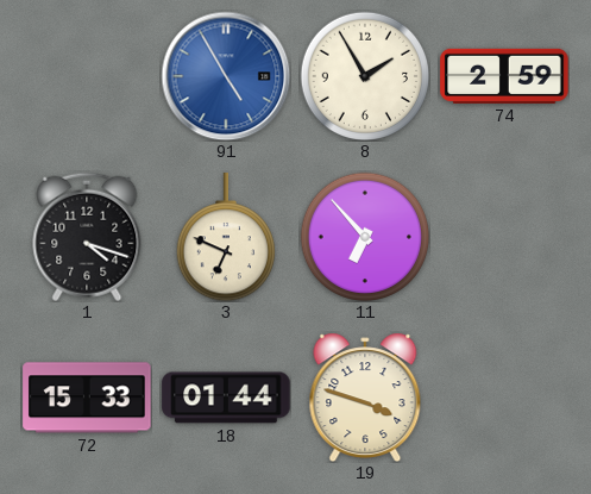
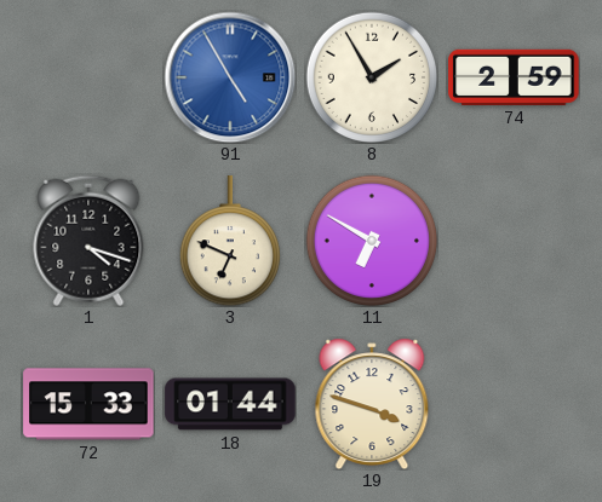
11: 6:53 -> 6:50
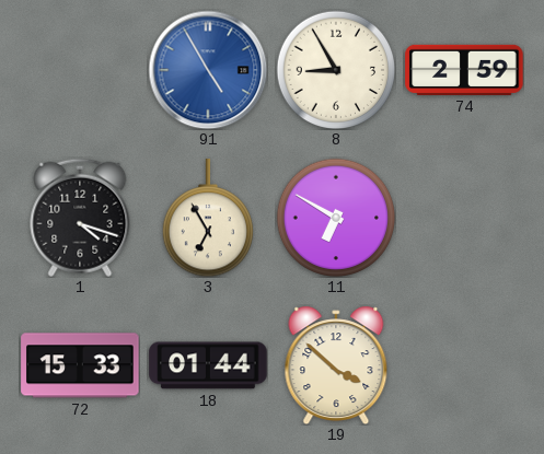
8: 1:55 -> 8:55
3: 6:49 -> 6:55
19: 3:48 -> 3:52
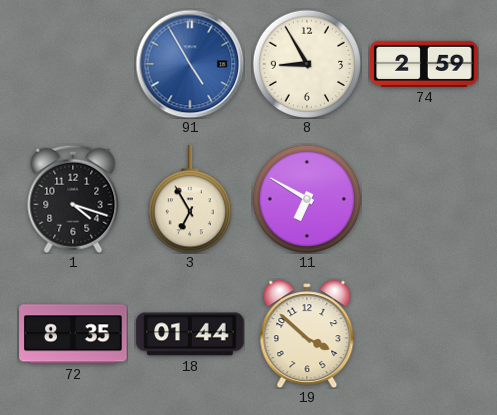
72: 15:33 -> 8:35
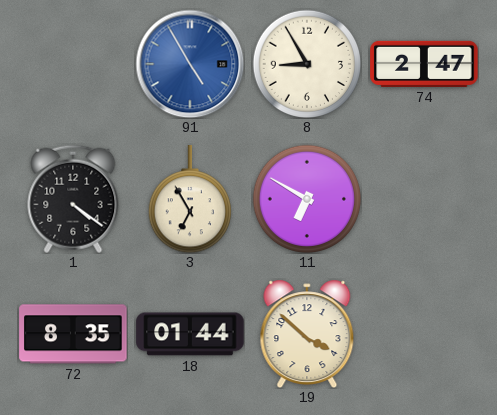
74: 2:59 -> 2:47
1: 4:18 -> 4:21
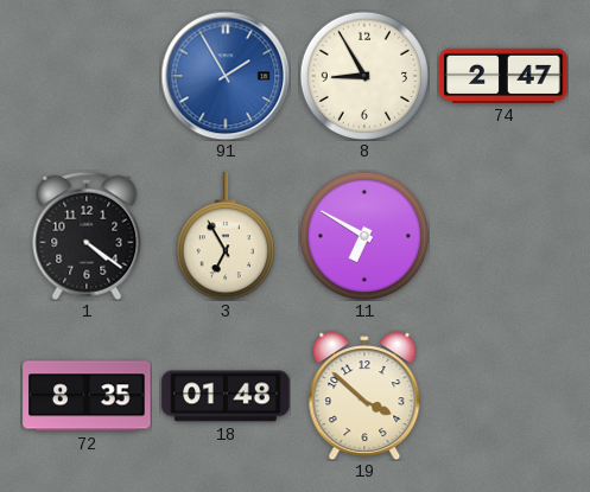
91: 4:55 -> 1:55
18: 01:44 -> 01:48
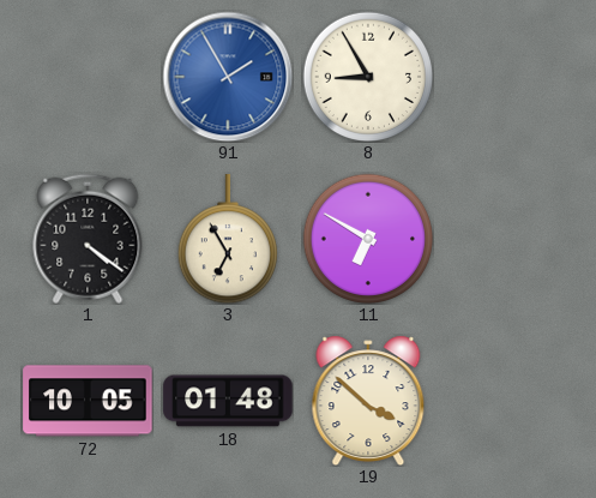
74: 2:47 -> none
72: 8:35 -> 10:05
